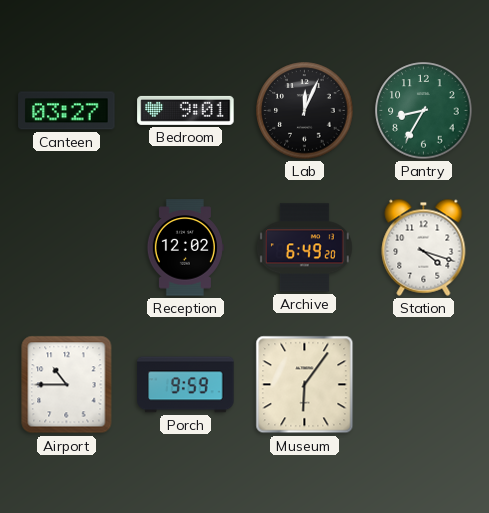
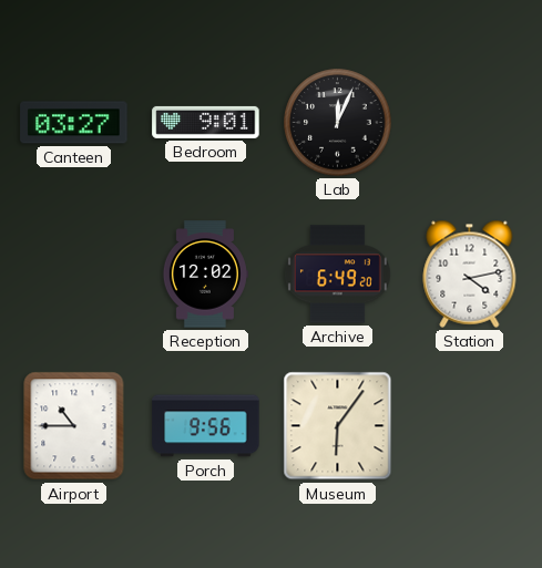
Pantry: 8:35 -> none
Station: 4:18 -> 4:13
Porch: 9:59 -> 9:56
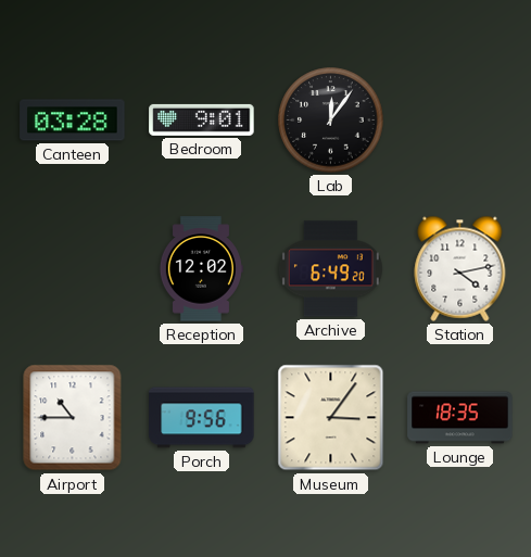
Canteen: 03:27 -> 03:28
Lab: 12:04 -> 12:06
Museum: 6:06 -> 3:06
Lounge: none -> 18:35
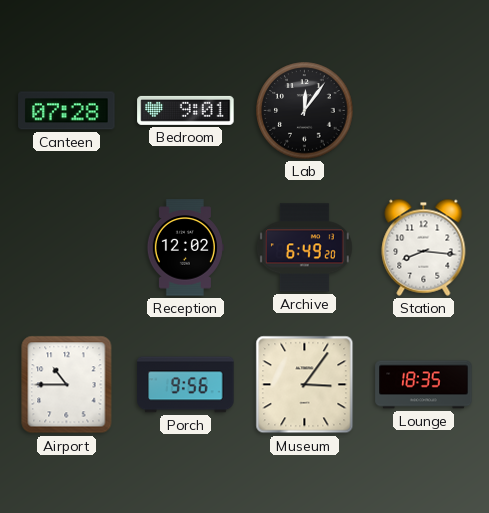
Canteen: 03:28 -> 07:28
Station: 4:13 -> 8:16
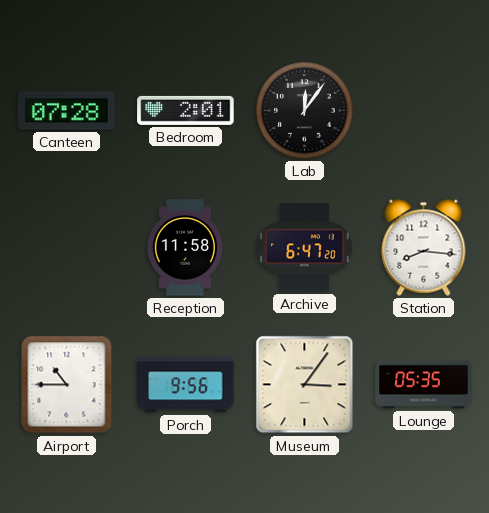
Bedroom: 9:01 -> 2:01
Reception: 12:02 -> 11:58
Archive: 6:49 -> 6:47
Lounge: 18:35 -> 05:35
